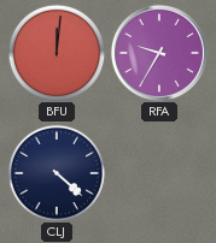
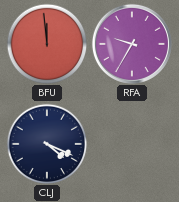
BFU: 12:01 -> 11:59
CLJ: 4:22 -> 4:19
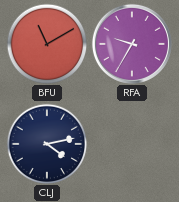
BFU: 11:59 -> 11:10
CLJ: 4:19 -> 4:13
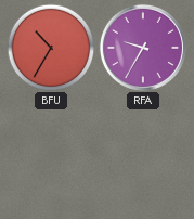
BFU: 11:10 -> 10:35
CLJ: 4:13 -> none
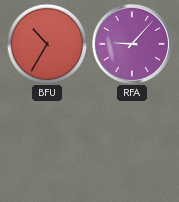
RFA: 9:35 -> 9:07
